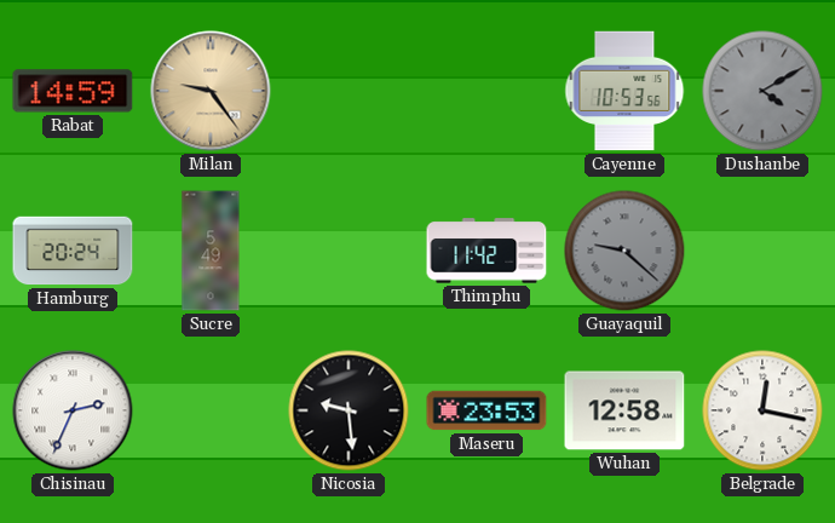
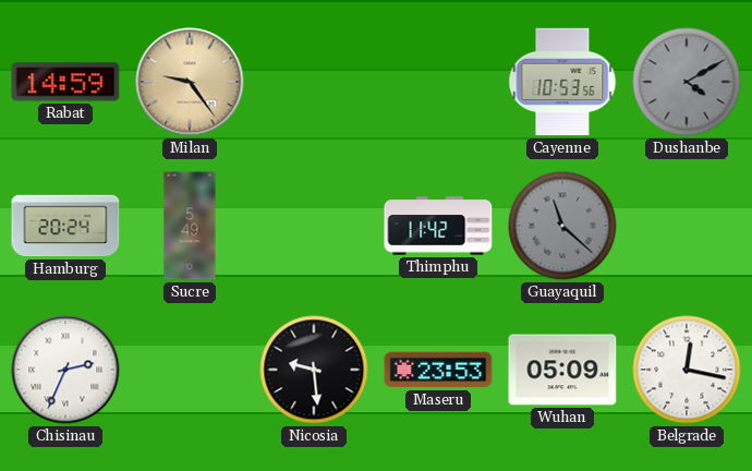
Guayaquil: 9:22 -> 11:22
Wuhan: 12:58 -> 05:09
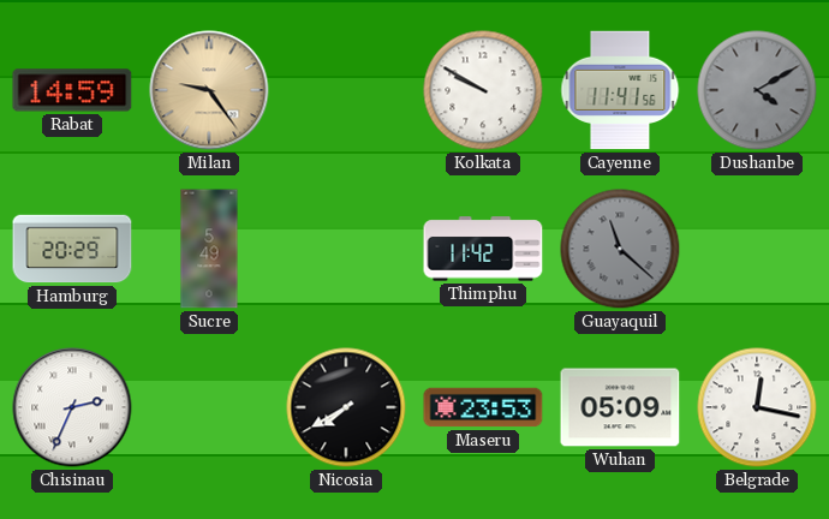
Kolkata: none -> 9:50
Cayenne: 10:53 -> 11:41
Hamburg: 20:24 -> 20:29
Nicosia: 9:29 -> 7:40
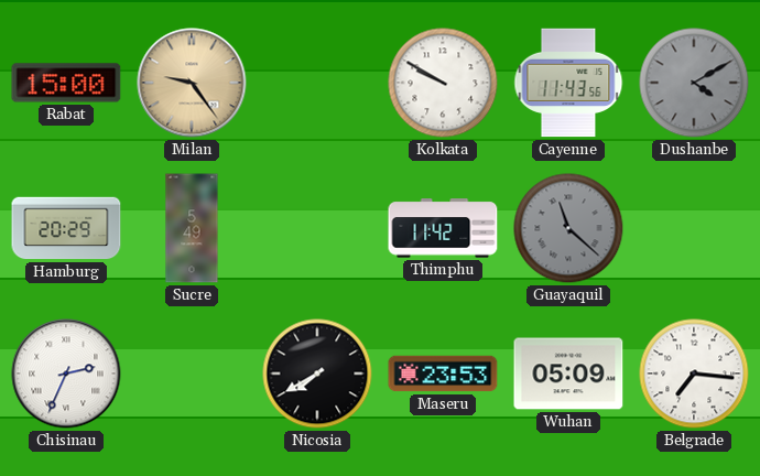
Rabat: 14:59 -> 15:00
Cayenne: 11:41 -> 11:43
Belgrade: 12:17 -> 7:16
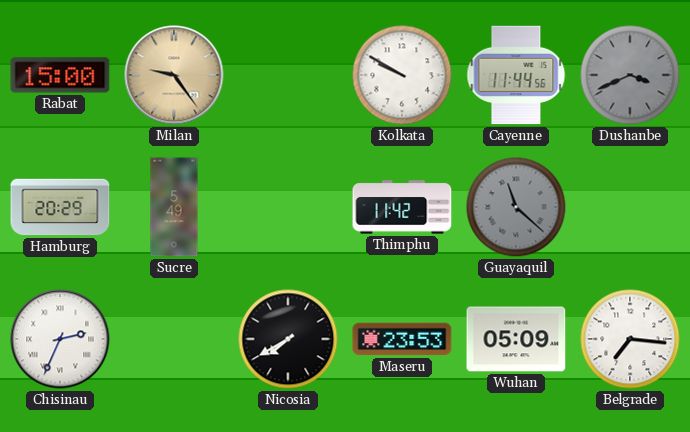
Cayenne: 11:43 -> 11:44
Dushanbe: 4:10 -> 3:41
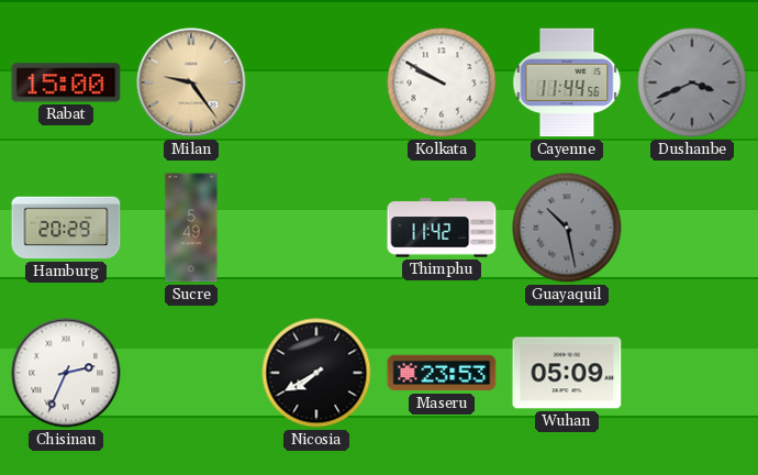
Guayaquil: 11:22 -> 10:28
Belgrade: 7:16 -> none
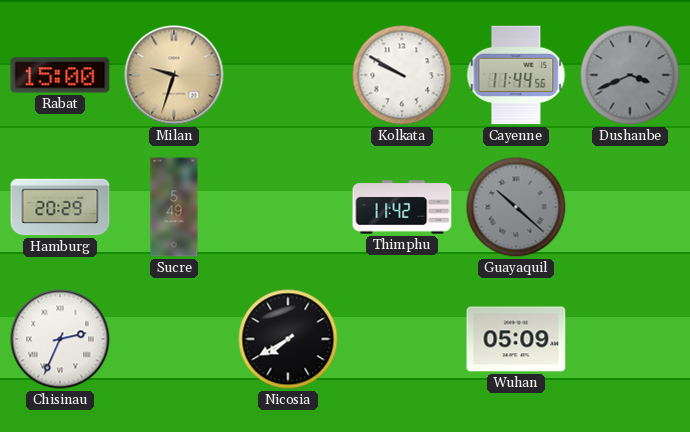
Milan: 9:24 -> 9:33
Guayaquil: 10:28 -> 10:22
Maseru: 23:53 -> none
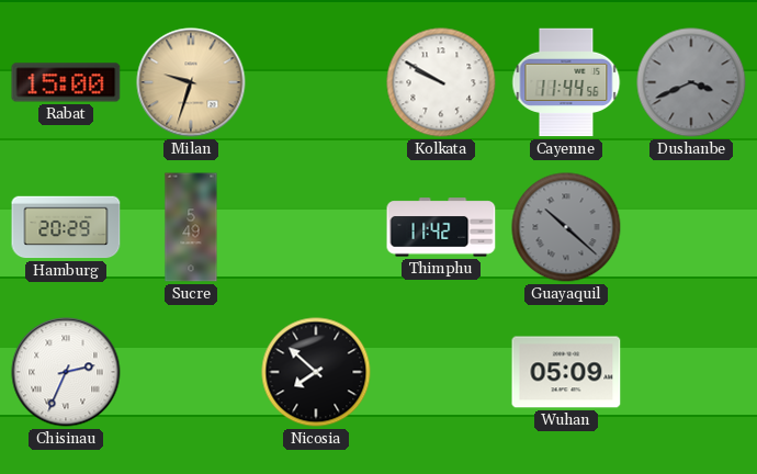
Nicosia: 7:40 -> 7:52
